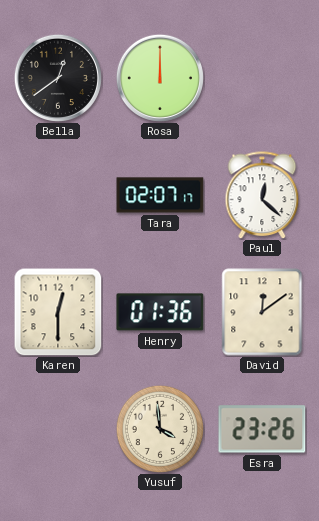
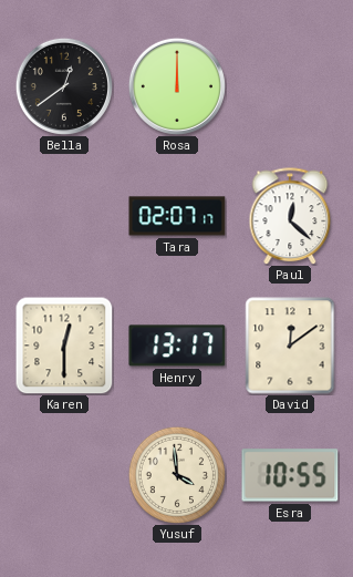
Henry: 01:36 -> 13:17
Esra: 23:26 -> 10:55
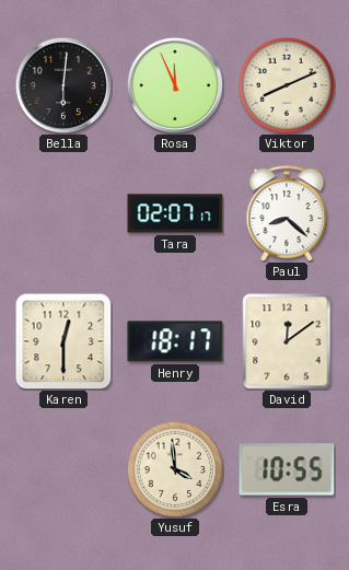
Bella: 12:39 -> 6:01
Rosa: 12:00 -> 11:56
Viktor: none -> 8:11
Paul: 12:22 -> 8:22
Henry: 13:17 -> 18:17
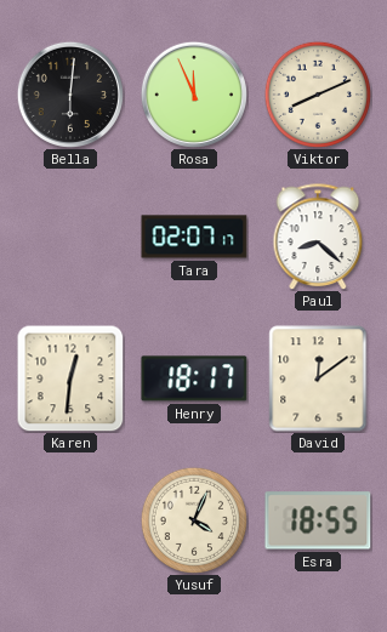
Karen: 12:30 -> 12:31
Yusuf: 3:59 -> 4:04
Esra: 10:55 -> 18:55
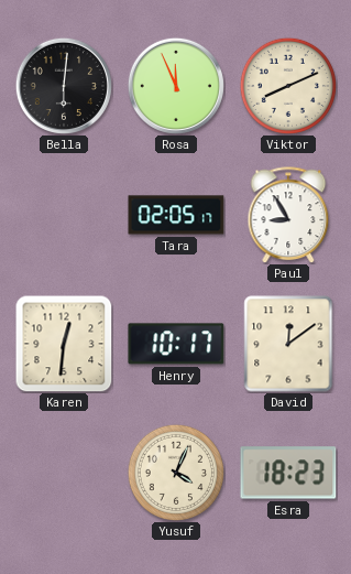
Tara: 02:07 -> 02:05
Paul: 8:22 -> 8:55
Henry: 18:17 -> 10:17
Esra: 18:55 -> 18:23
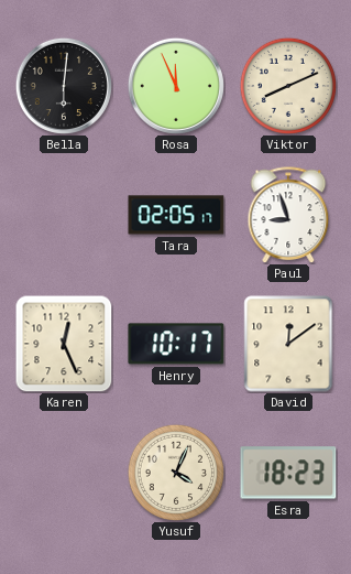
Paul: 8:55 -> 8:57
Karen: 12:31 -> 12:26
